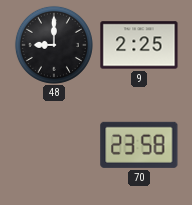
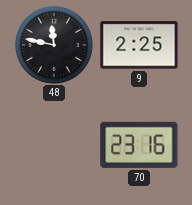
48: 9:00 -> 11:47
70: 23:58 -> 23:16
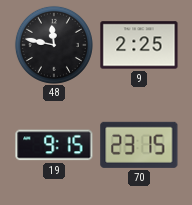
19: none -> 9:15
70: 23:16 -> 23:15
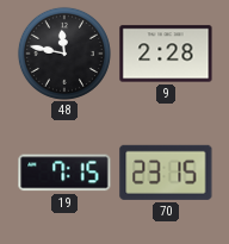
9: 2:25 -> 2:28
19: 9:15 -> 7:15
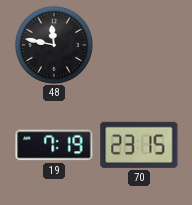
9: 2:28 -> none
19: 7:15 -> 7:19
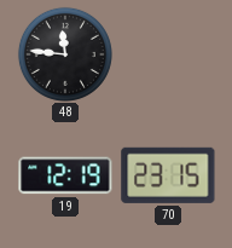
48: 11:47 -> 11:46
19: 7:19 -> 12:19
